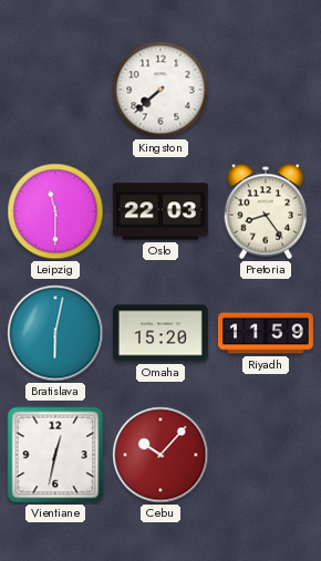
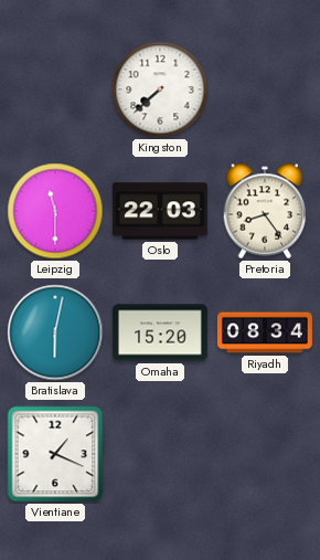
Riyadh: 11:59 -> 08:34
Vientiane: 12:32 -> 1:19
Cebu: 10:07 -> none
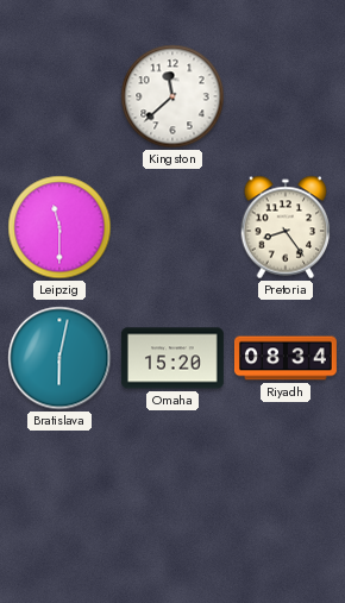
Kingston: 7:38 -> 11:38
Oslo: 22:03 -> none
Vientiane: 1:19 -> none
